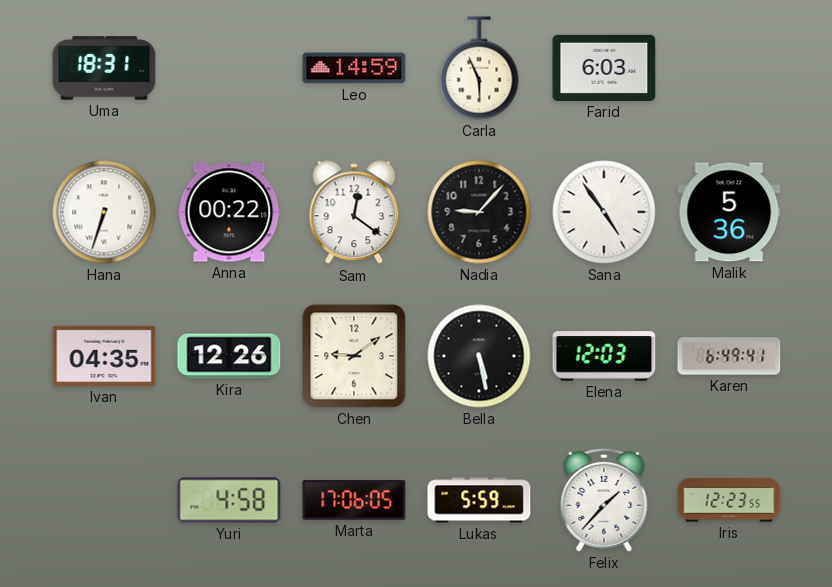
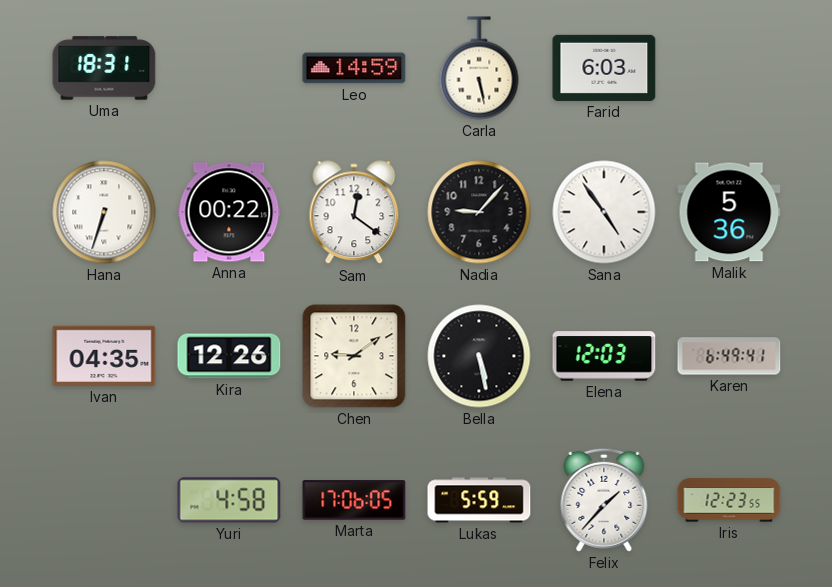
Carla: 5:56 -> 5:28
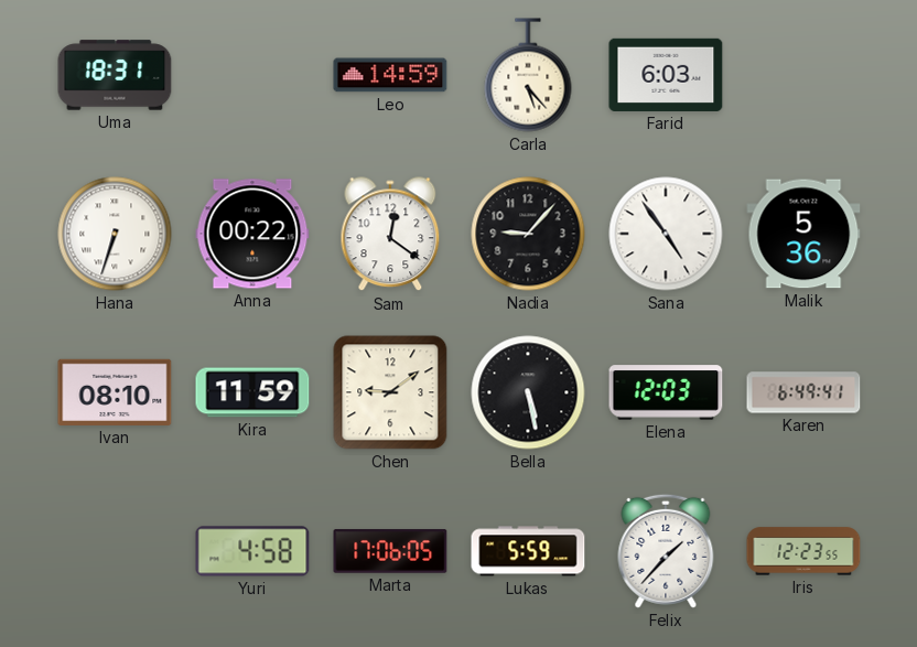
Carla: 5:28 -> 5:23
Ivan: 04:35 -> 08:10
Kira: 12:26 -> 11:59
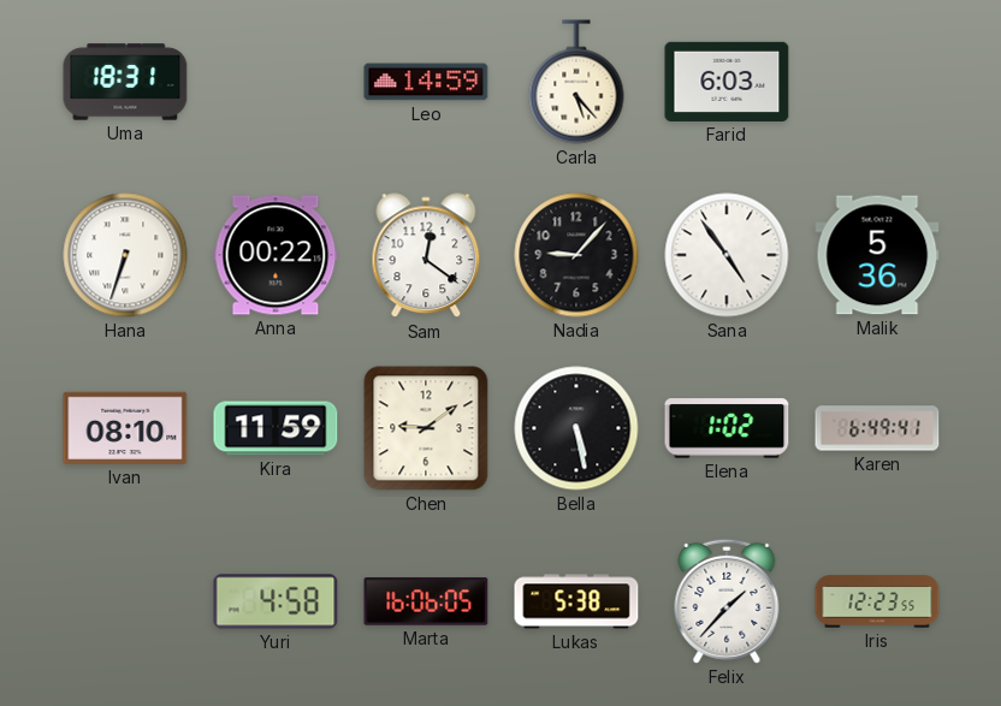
Elena: 12:03 -> 1:02
Marta: 17:06 -> 16:06
Lukas: 5:59 -> 5:38
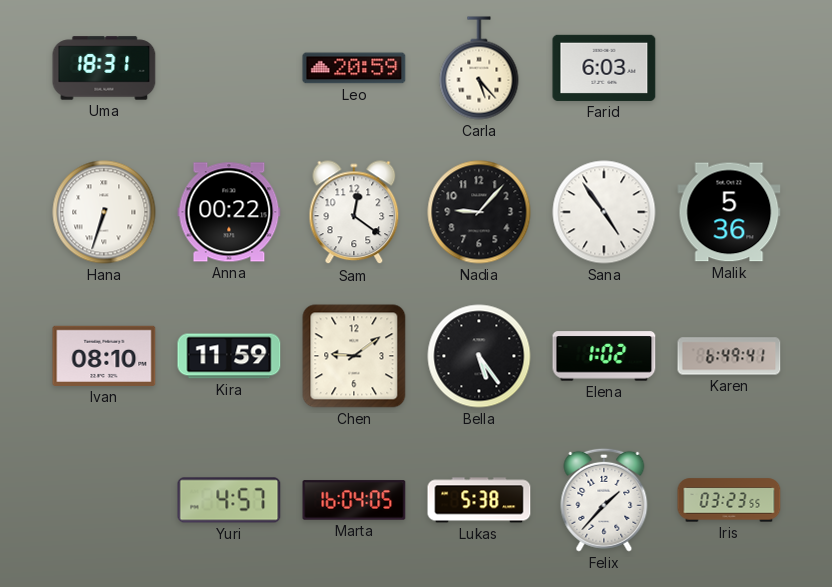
Leo: 14:59 -> 20:59
Bella: 5:28 -> 5:24
Yuri: 4:58 -> 4:57
Marta: 16:06 -> 16:04
Iris: 12:23 -> 03:23
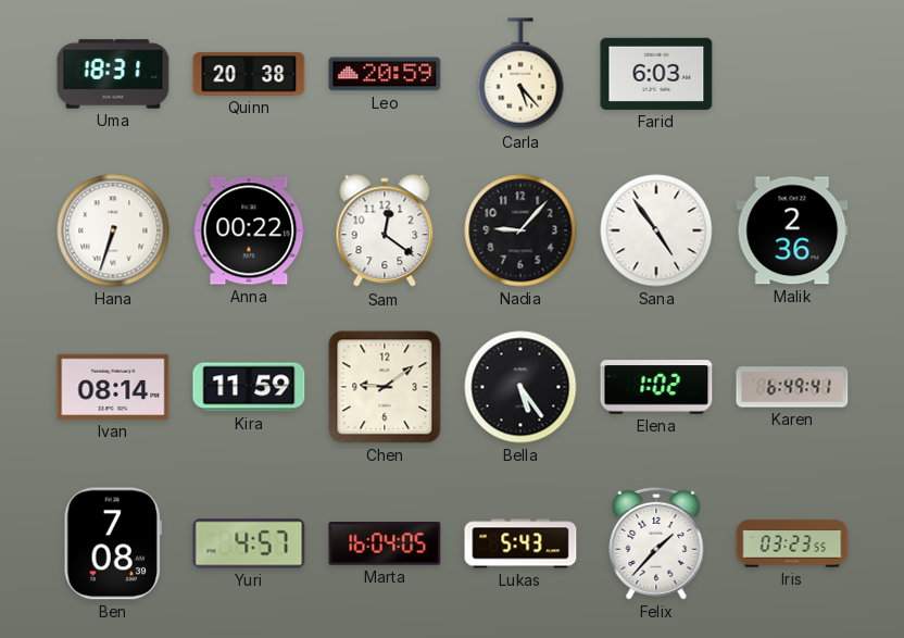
Quinn: none -> 20:38
Malik: 5:36 -> 2:36
Ivan: 08:10 -> 08:14
Ben: none -> 7:08
Lukas: 5:38 -> 5:43
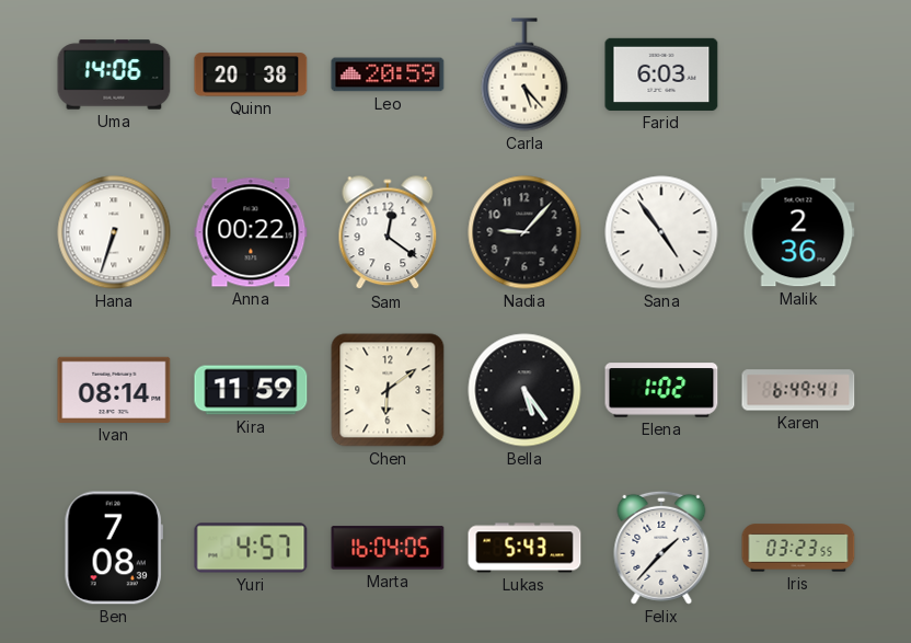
Uma: 18:31 -> 14:06
Chen: 9:09 -> 6:09
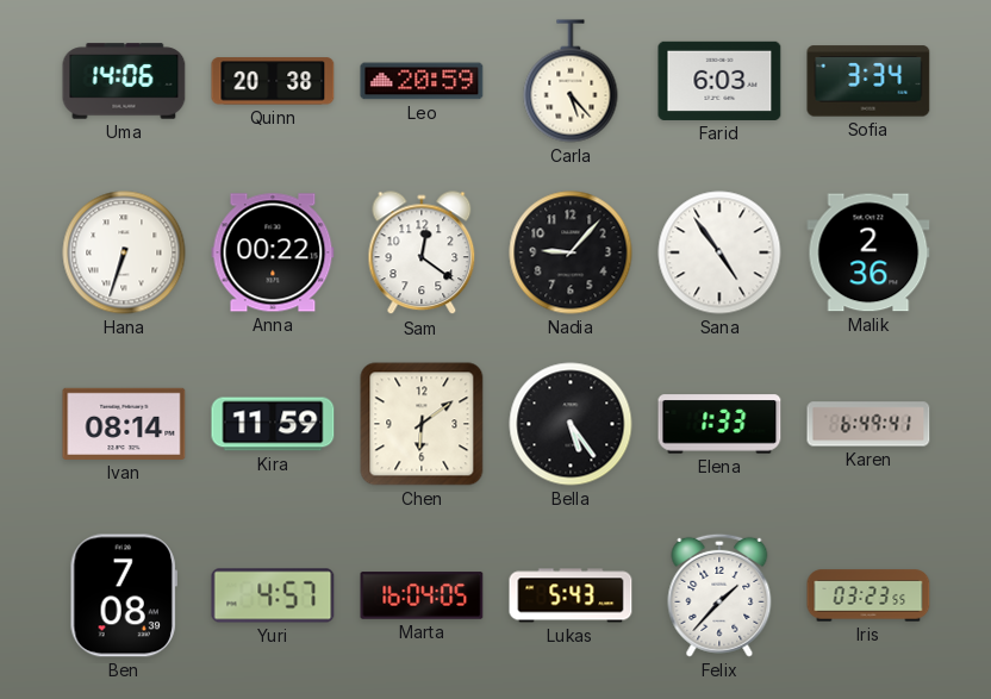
Sofia: none -> 3:34
Elena: 1:02 -> 1:33
